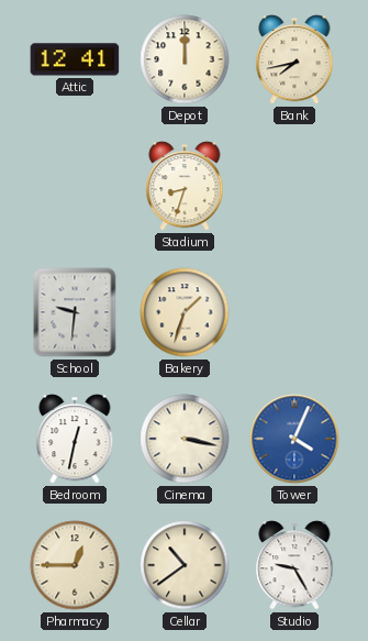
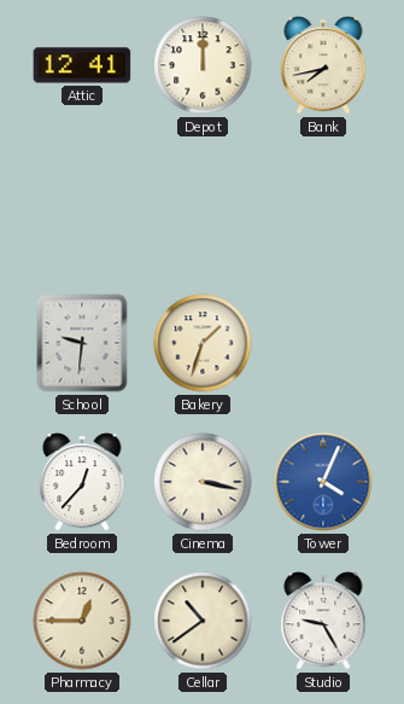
Stadium: 8:33 -> none
Bedroom: 12:32 -> 12:37
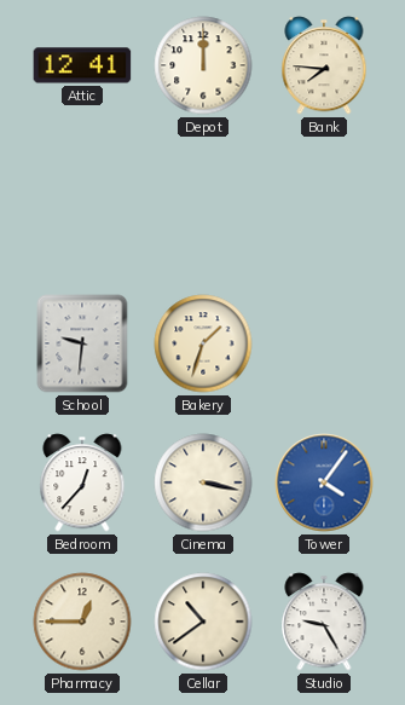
Bank: 7:43 -> 7:46
Tower: 4:04 -> 4:06
